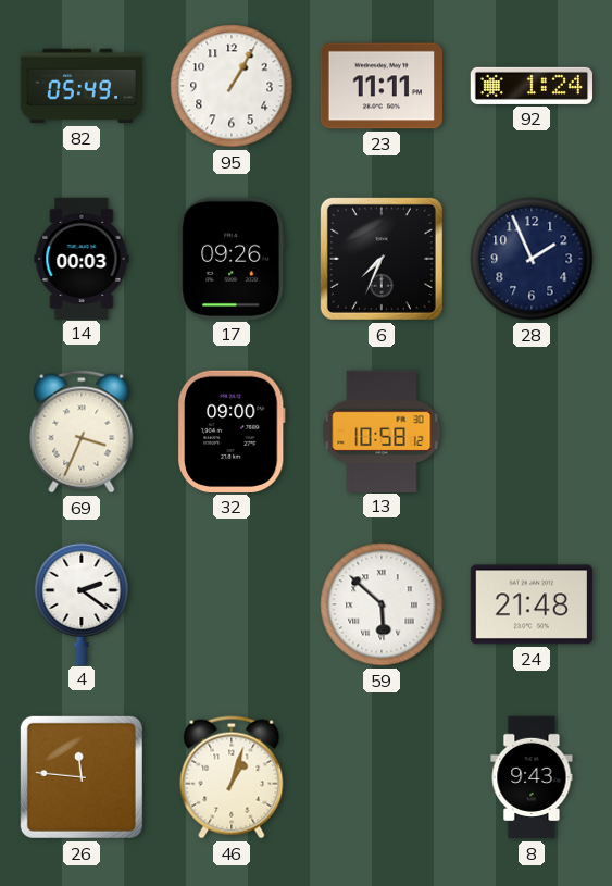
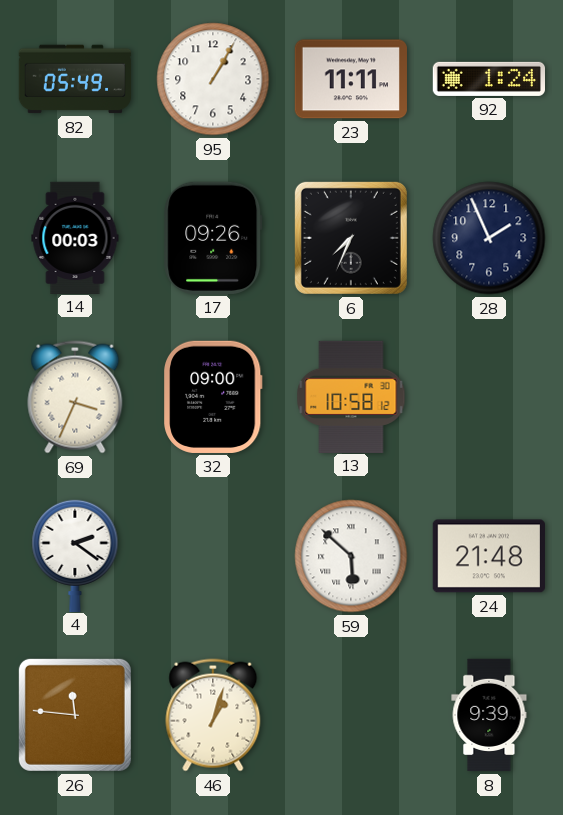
8: 9:43 -> 9:39
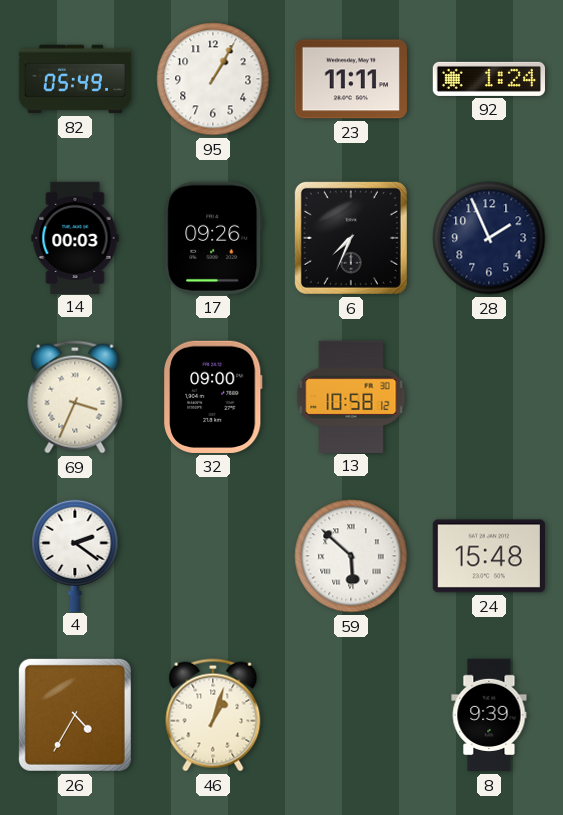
24: 21:48 -> 15:48
26: 11:46 -> 4:35
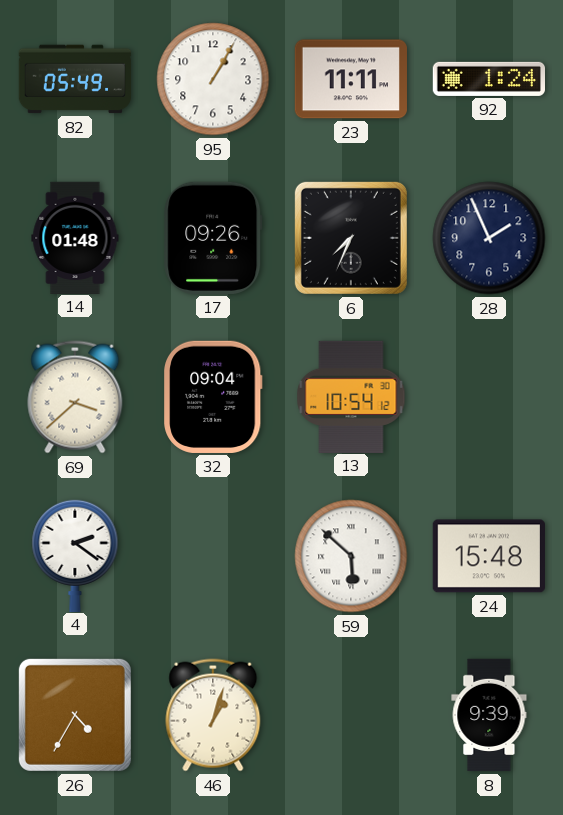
14: 00:03 -> 01:48
69: 3:34 -> 3:38
32: 09:00 -> 09:04
13: 10:58 -> 10:54
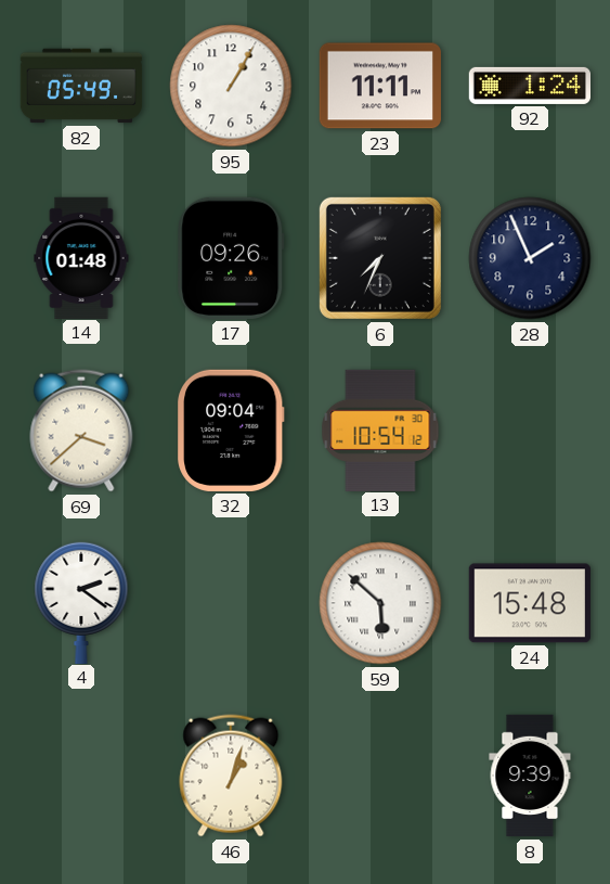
26: 4:35 -> none
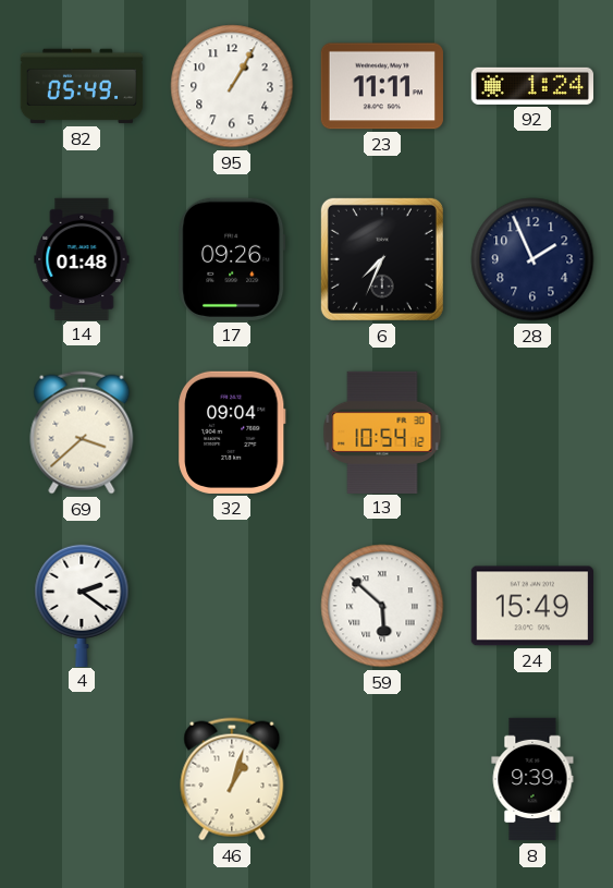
24: 15:48 -> 15:49
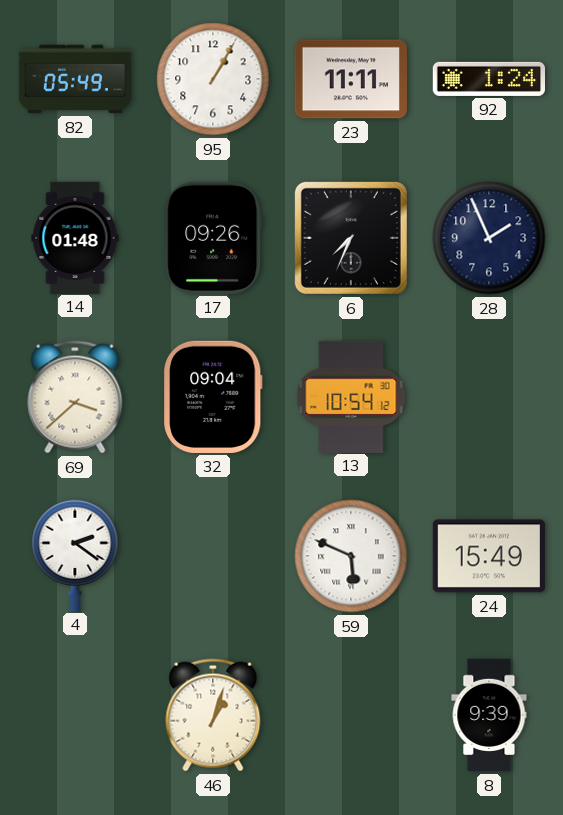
59: 5:52 -> 5:49
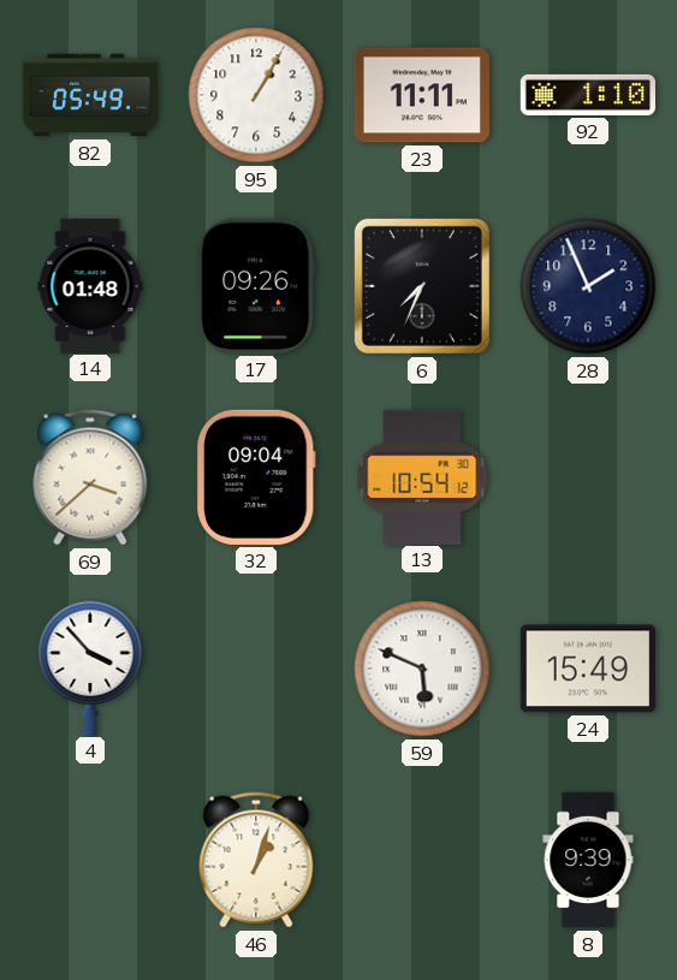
92: 1:24 -> 1:10
4: 2:21 -> 3:53
